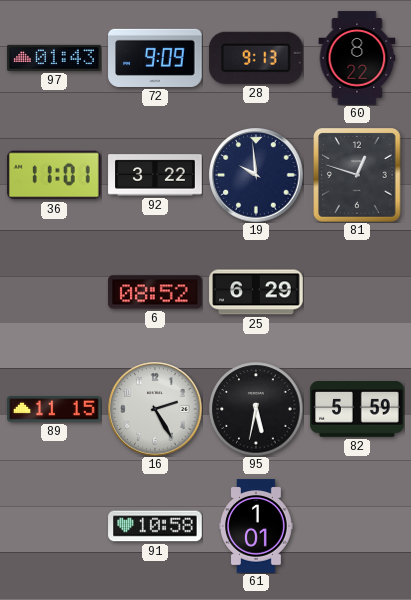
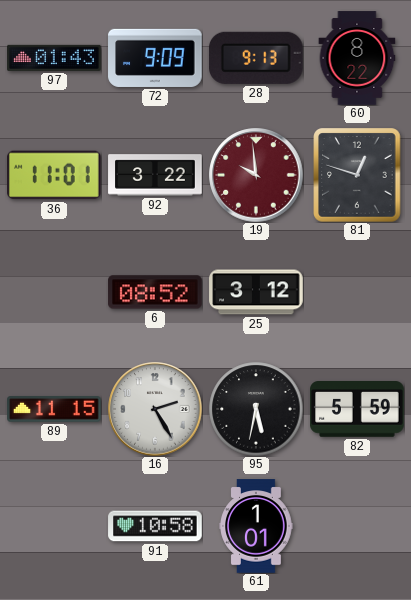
19 dial: navy -> burgundy
25: 6:29 -> 3:12
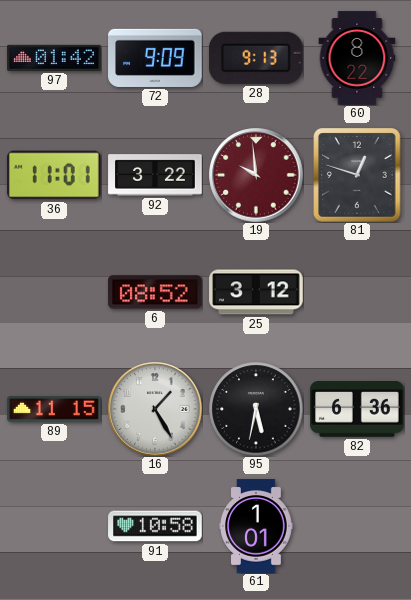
97: 01:43 -> 01:42
16: 2:25 -> 1:25
82: 5:59 -> 6:36
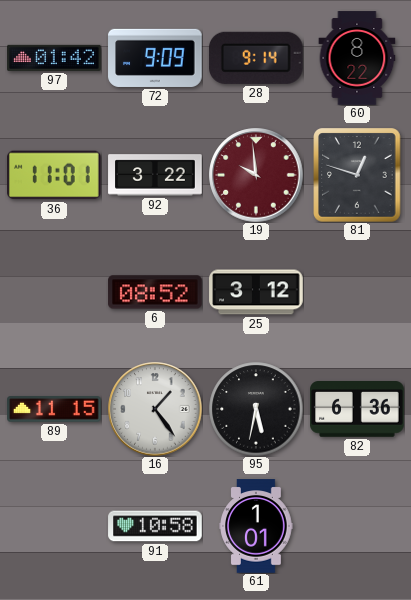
28: 9:13 -> 9:14
16: 1:25 -> 1:24
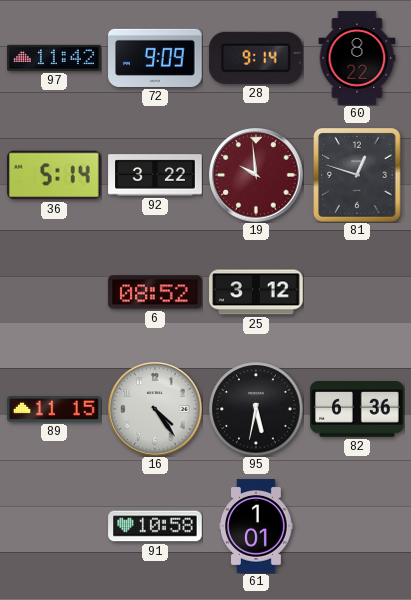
97: 01:42 -> 11:42
36: 11:01 -> 5:14
16: 1:24 -> 4:24
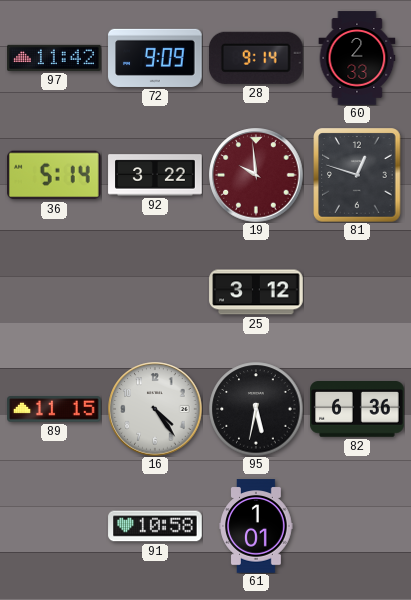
60: 8:22 -> 2:33
6: 08:52 -> none
